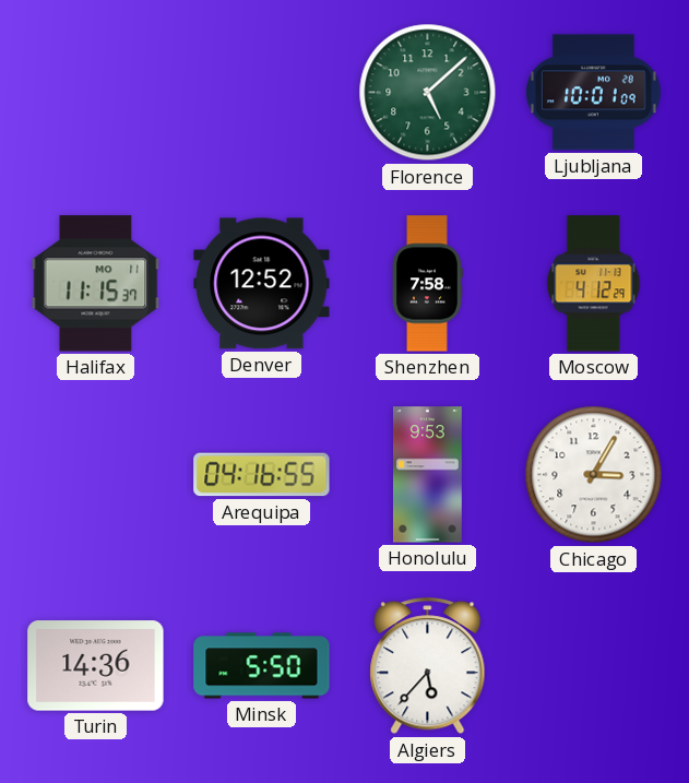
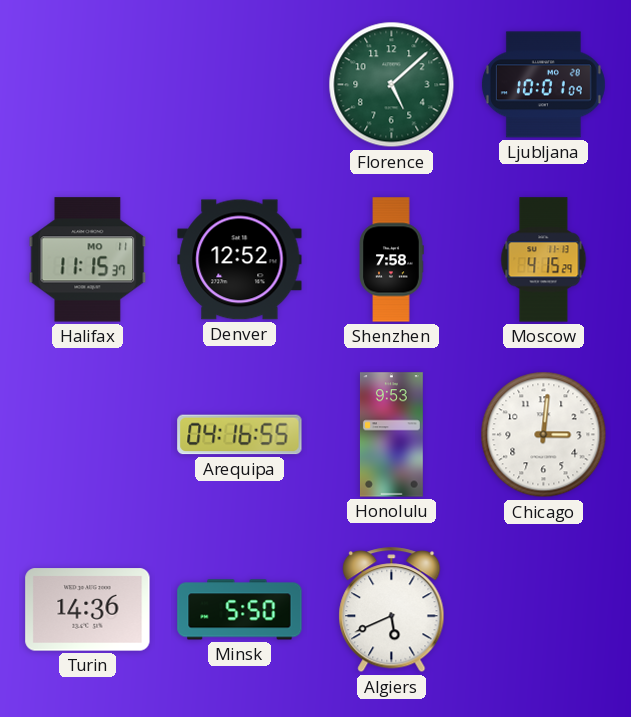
Moscow: 4:12 -> 4:15
Chicago: 3:05 -> 3:01
Algiers: 5:37 -> 5:41
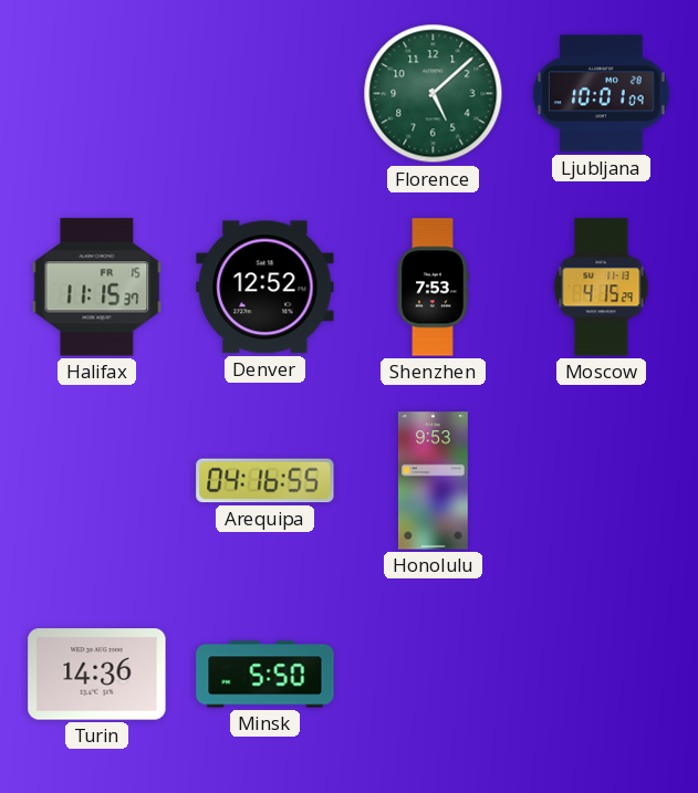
Halifax date: MO 11 -> FR 15
Shenzhen: 7:58 -> 7:53
Chicago: 3:01 -> none
Algiers: 5:41 -> none
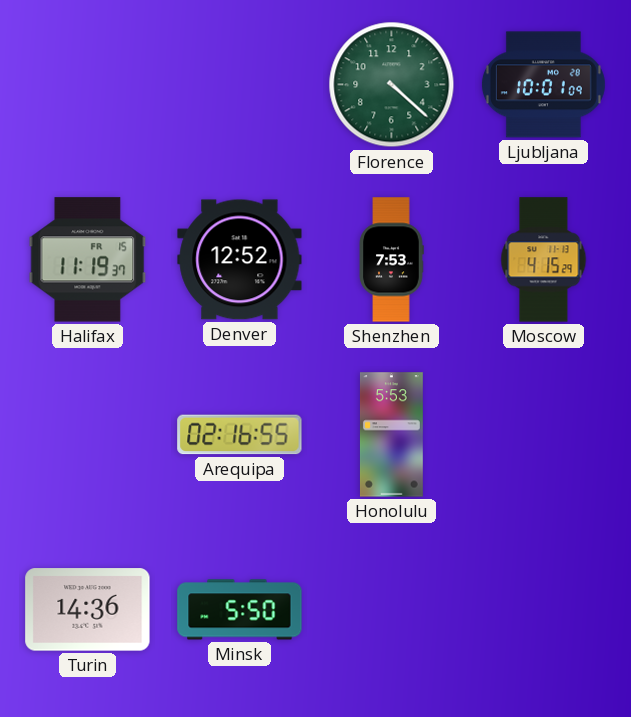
Florence: 5:08 -> 4:22
Halifax: 11:15 -> 11:19
Arequipa: 04:16 -> 02:16
Honolulu: 9:53 -> 5:53
